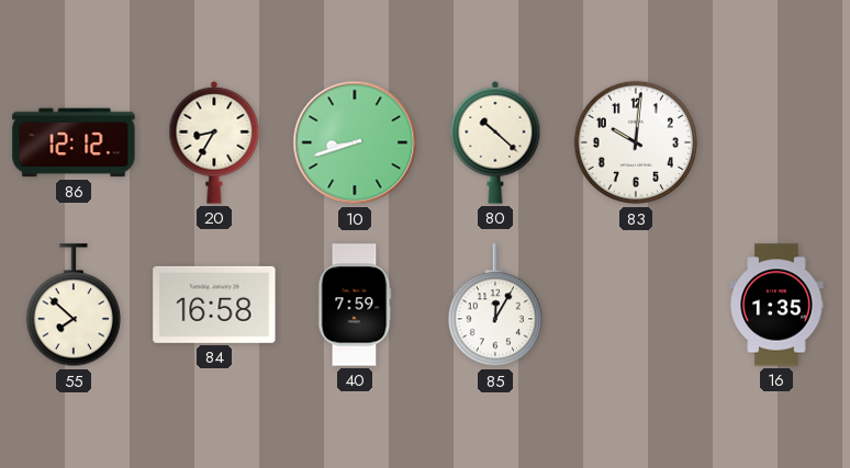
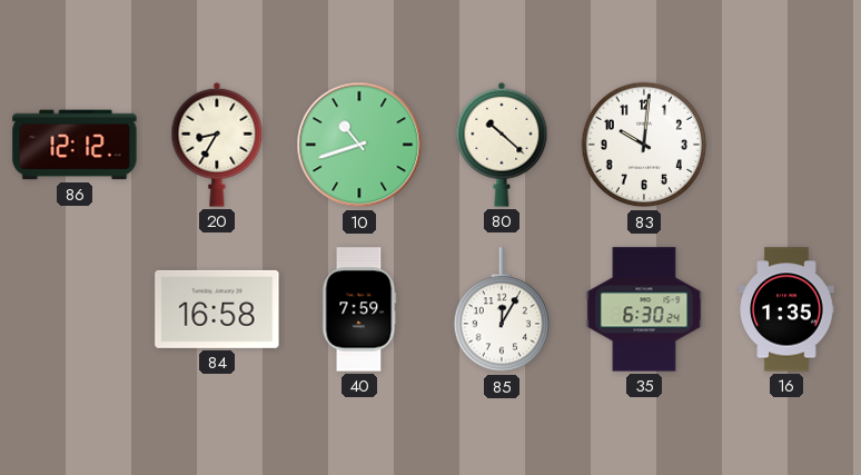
10: 8:42 -> 10:42
55: 7:52 -> none
35: none -> 6:30
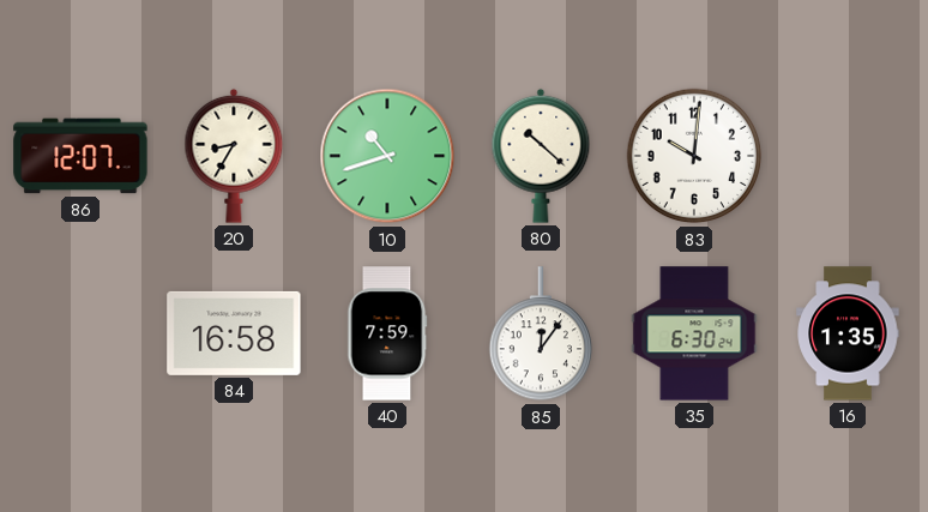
86: 12:12 -> 12:07
85: 12:05 -> 12:06
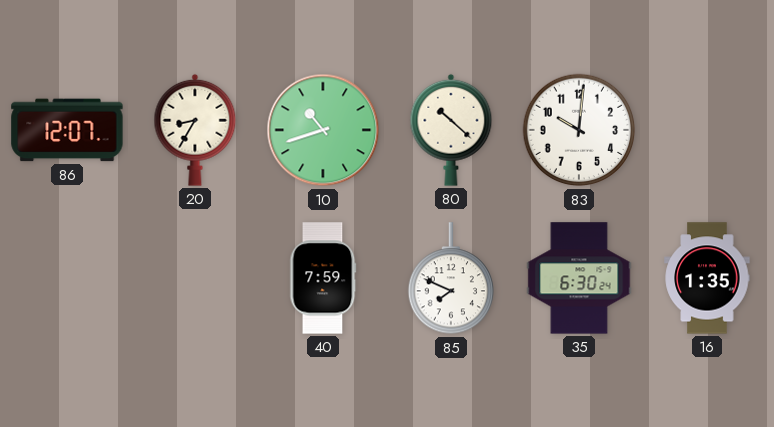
84: 16:58 -> none
85: 12:06 -> 7:49
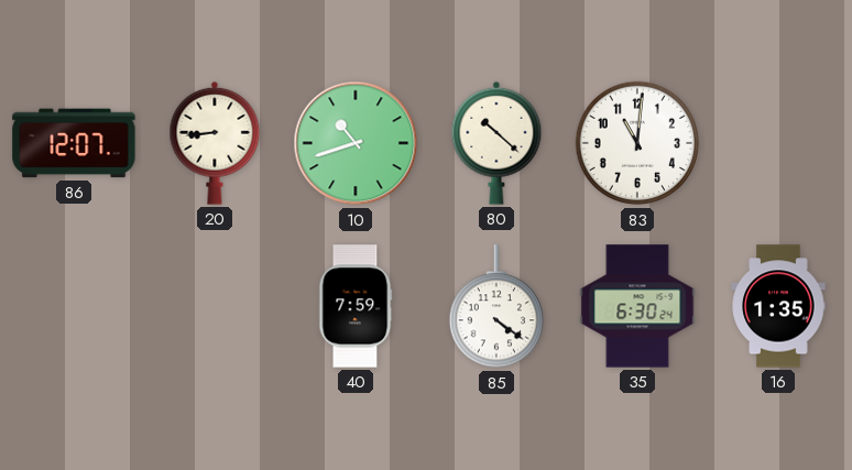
20: 8:35 -> 8:44
83: 10:01 -> 11:01
85: 7:49 -> 4:21
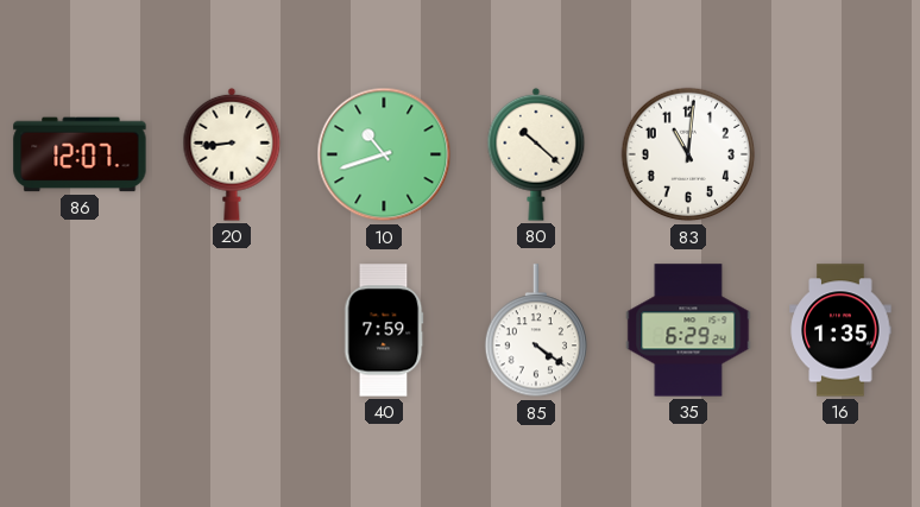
35: 6:30 -> 6:29
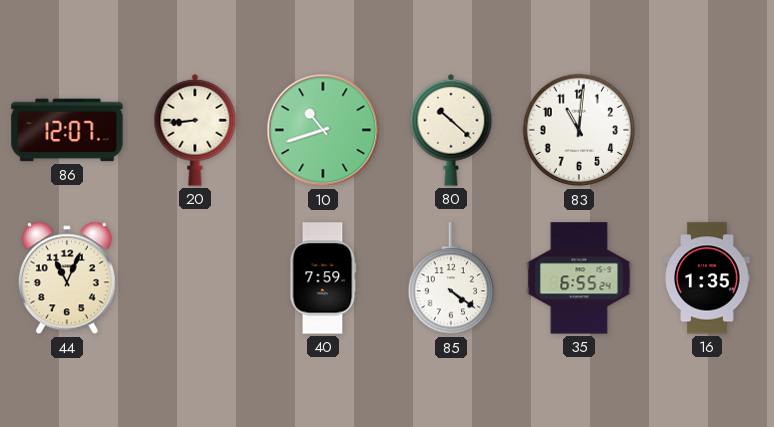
44: none -> 11:04
35: 6:29 -> 6:55
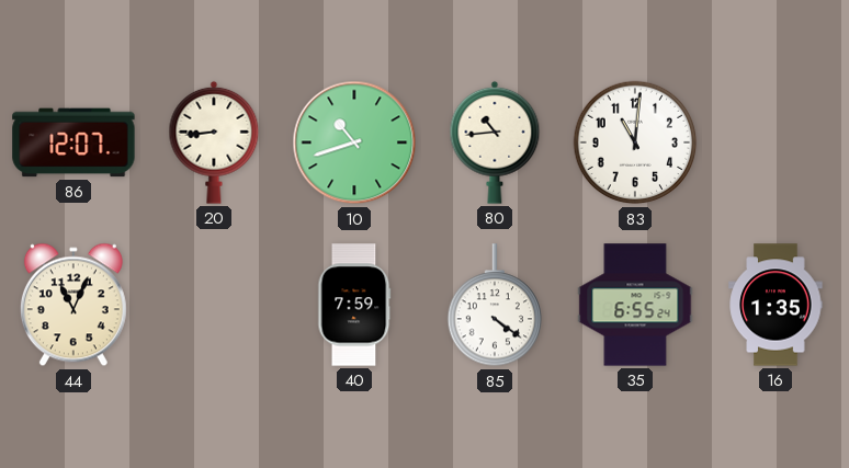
80: 10:22 -> 10:44
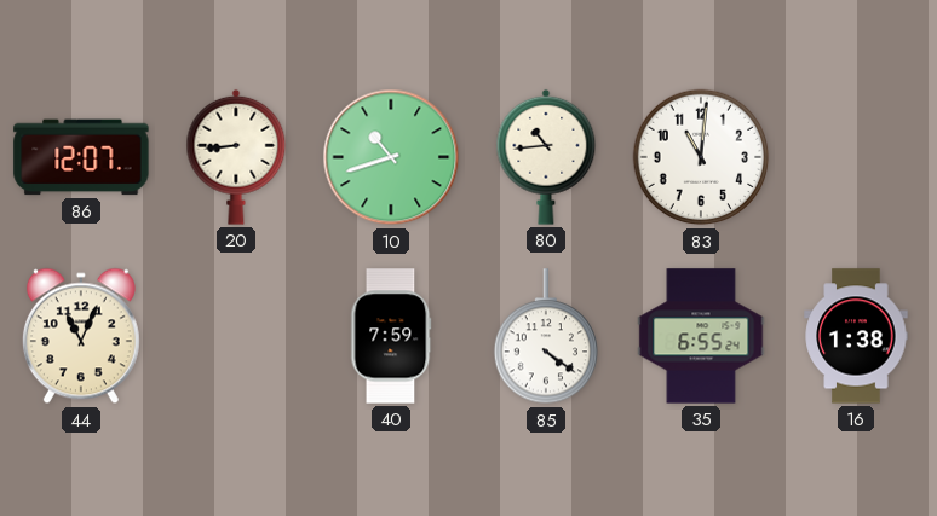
16: 1:35 -> 1:38
